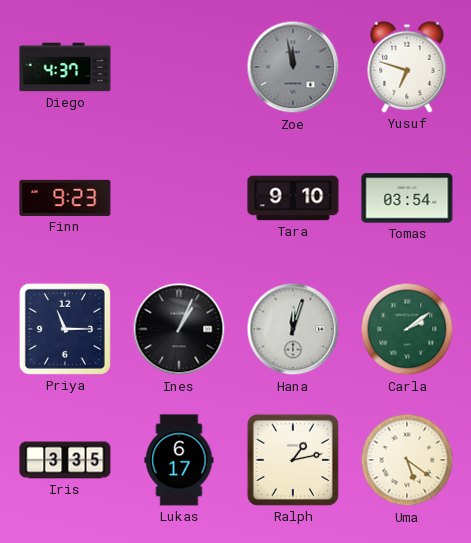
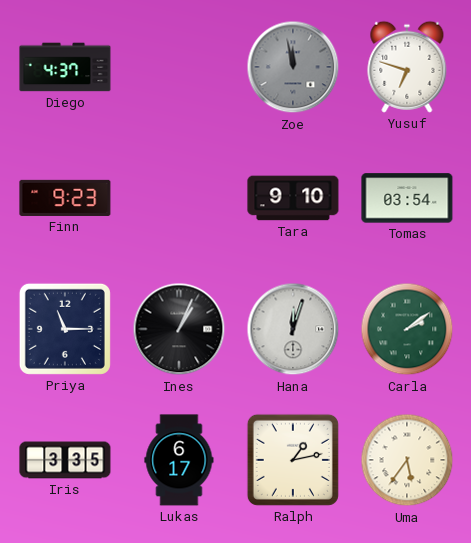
Uma: 5:21 -> 5:36
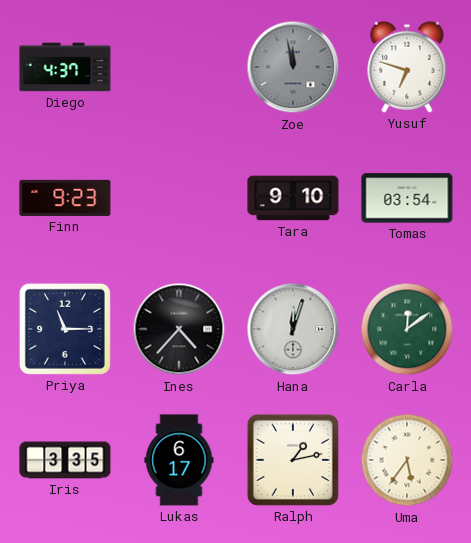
Ines: 1:04 -> 4:37
Carla: 2:09 -> 12:09
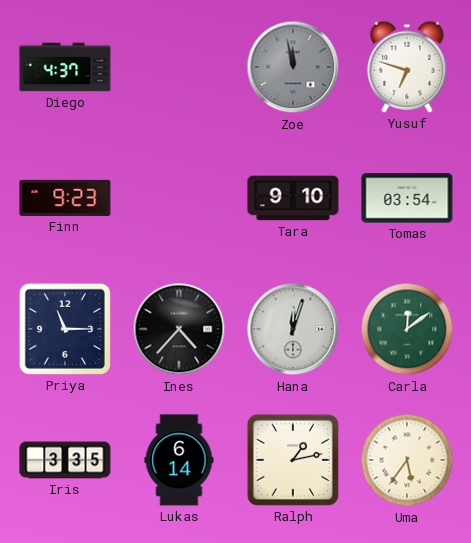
Lukas: 6:17 -> 6:14
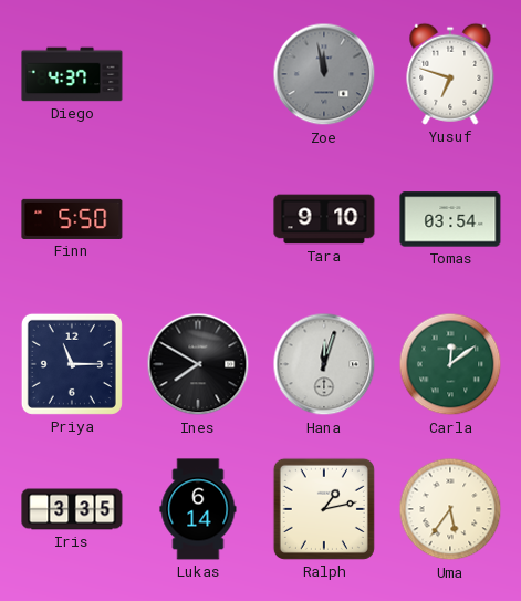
Finn: 9:23 -> 5:50
Ines: 4:37 -> 7:50
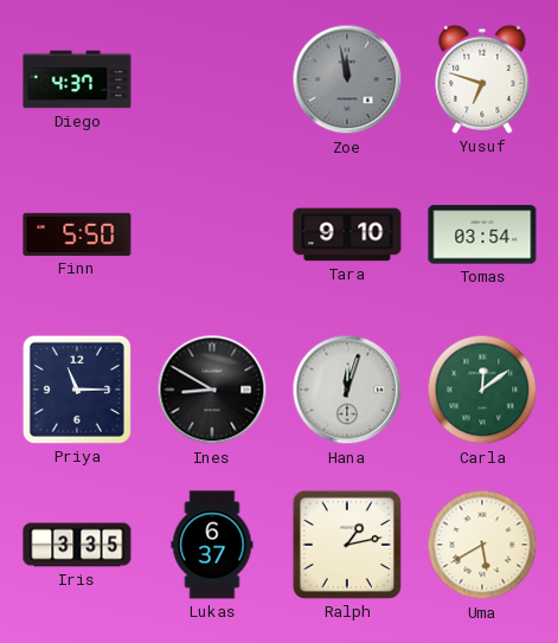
Ines: 7:50 -> 8:50
Lukas: 6:14 -> 6:37
Uma: 5:36 -> 5:40
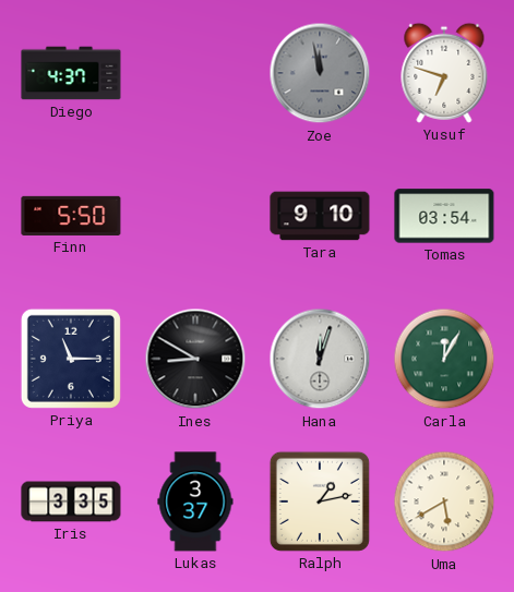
Carla: 12:09 -> 12:05
Lukas: 6:37 -> 3:37
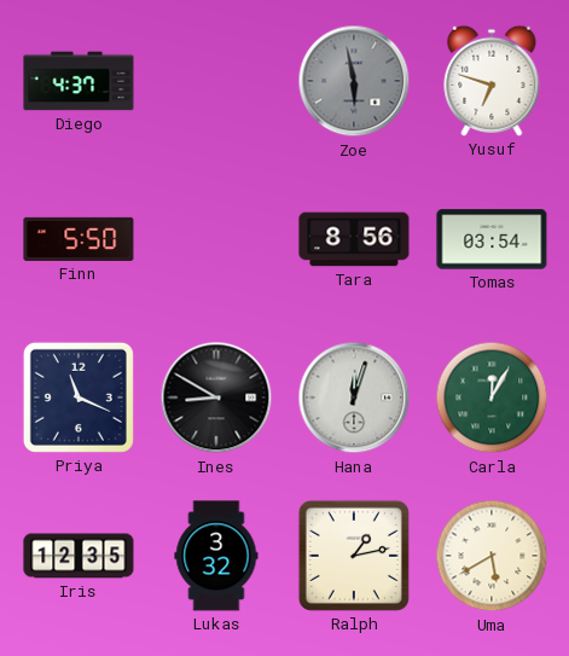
Zoe: 11:58 -> 5:58
Tara: 9:10 -> 8:56
Priya: 11:15 -> 11:19
Iris: 3:35 -> 12:35
Lukas: 3:37 -> 3:32
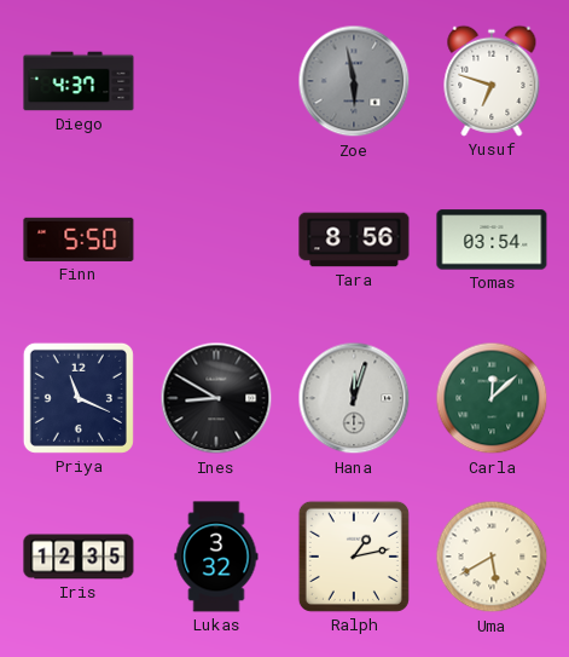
Carla: 12:05 -> 12:08
